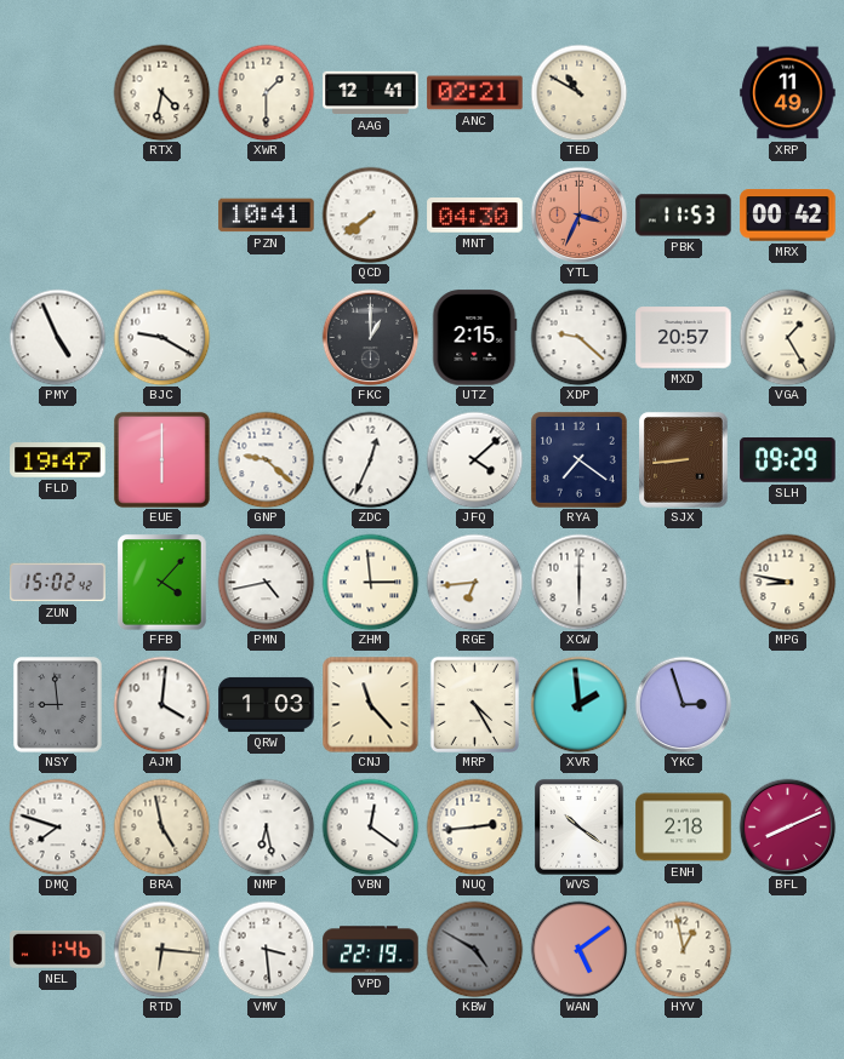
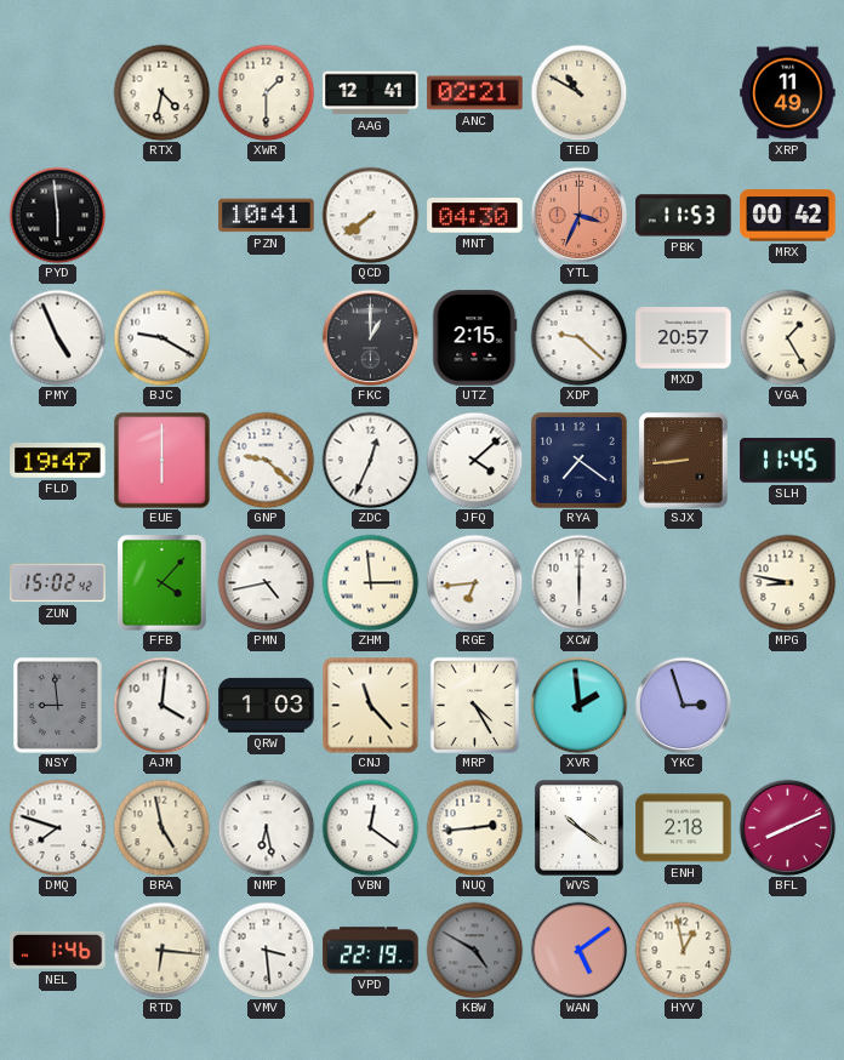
PYD: none -> 5:59
SLH: 09:29 -> 11:45
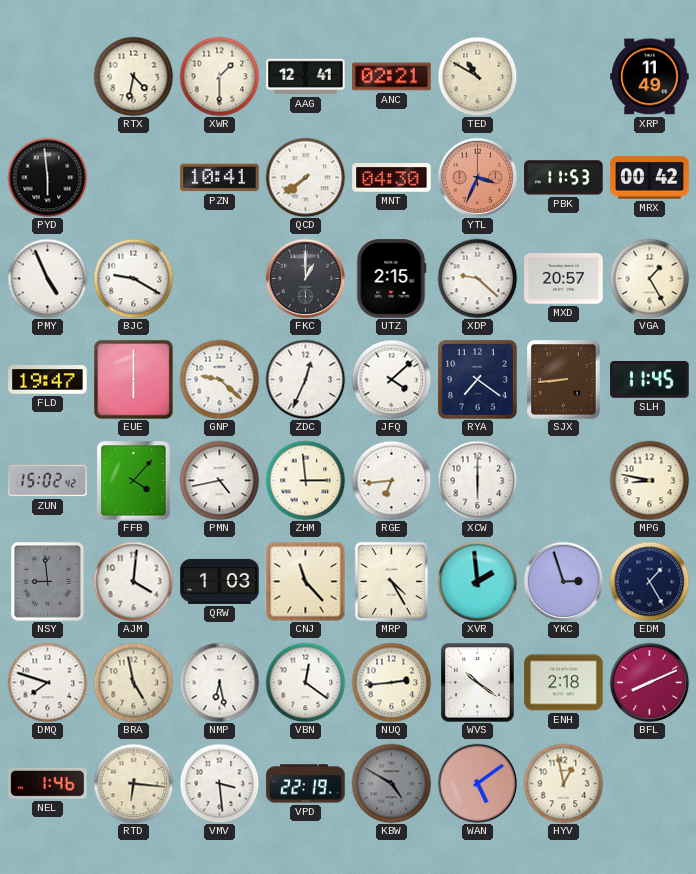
EDM: none -> 1:25
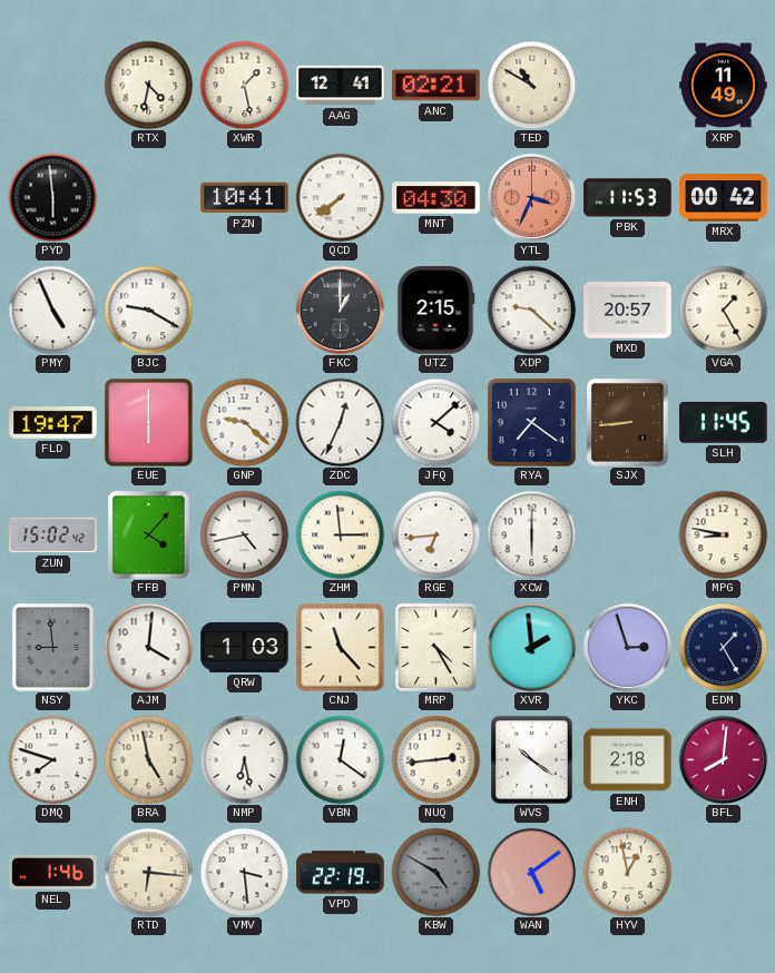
XWR: 1:30 -> 1:28
BFL: 8:11 -> 8:01
